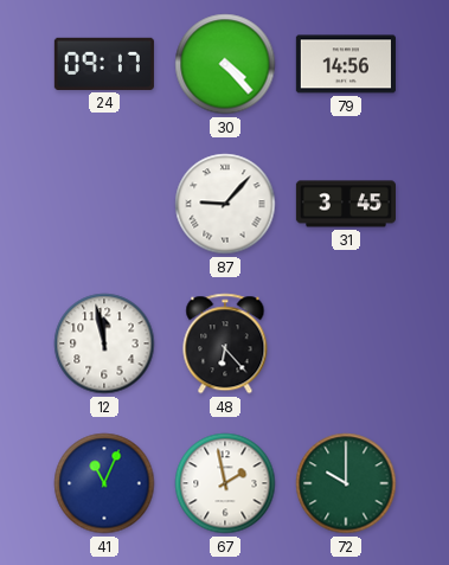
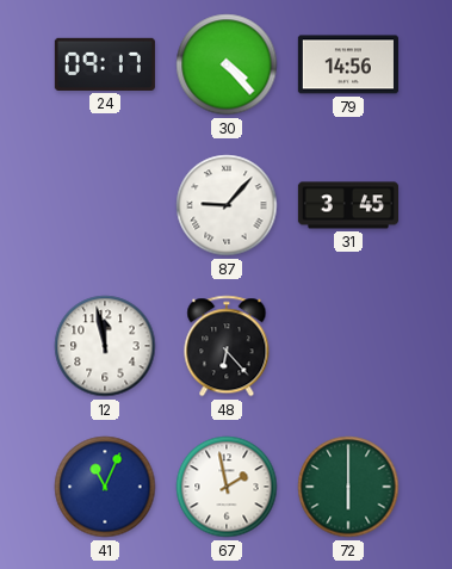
72: 10:00 -> 6:00
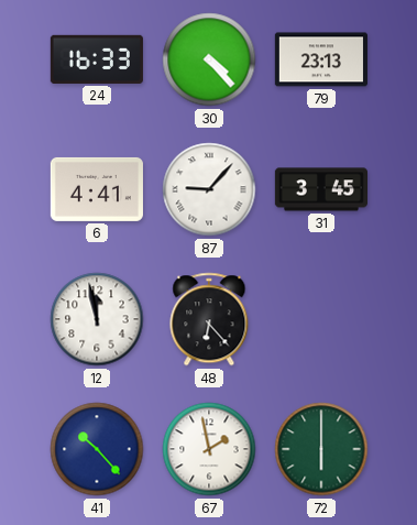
24: 09:17 -> 16:33
79: 14:56 -> 23:13
6: none -> 4:41
41: 11:04 -> 10:23
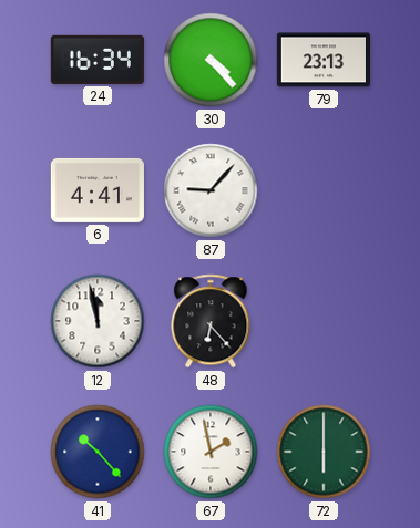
24: 16:33 -> 16:34
31: 3:45 -> none
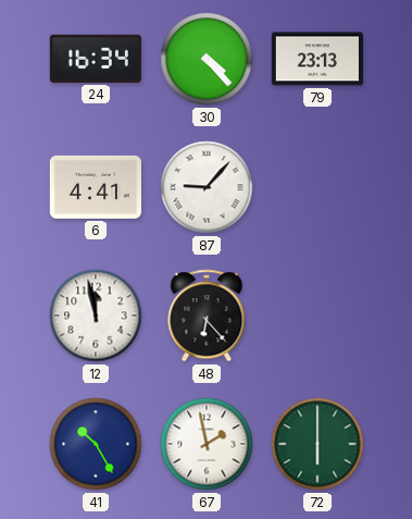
41: 10:23 -> 10:25
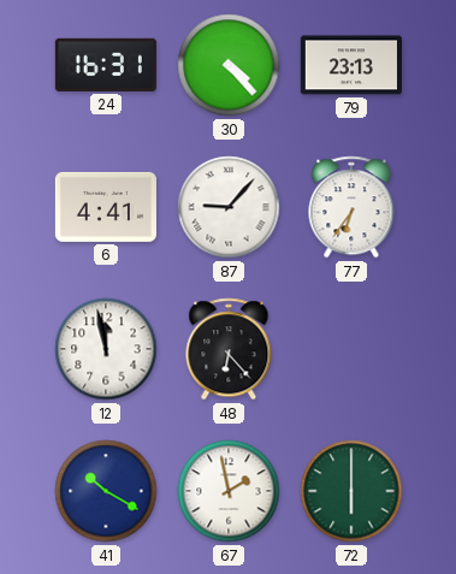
24: 16:34 -> 16:31
77: none -> 6:36
41: 10:25 -> 10:20
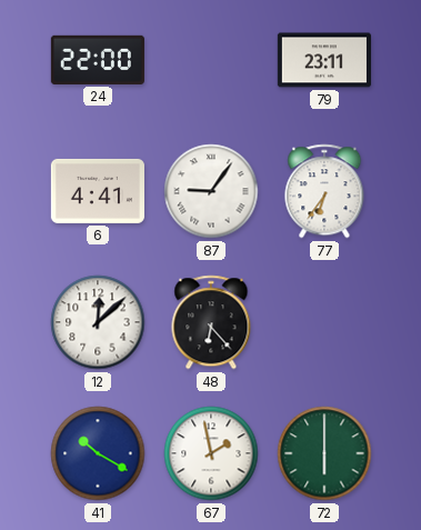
24: 16:31 -> 22:00
30: 4:23 -> none
79: 23:13 -> 23:11
87: 9:07 -> 9:06
12: 11:58 -> 12:08
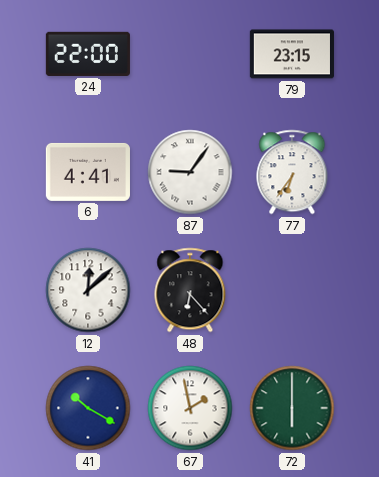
79: 23:11 -> 23:15
